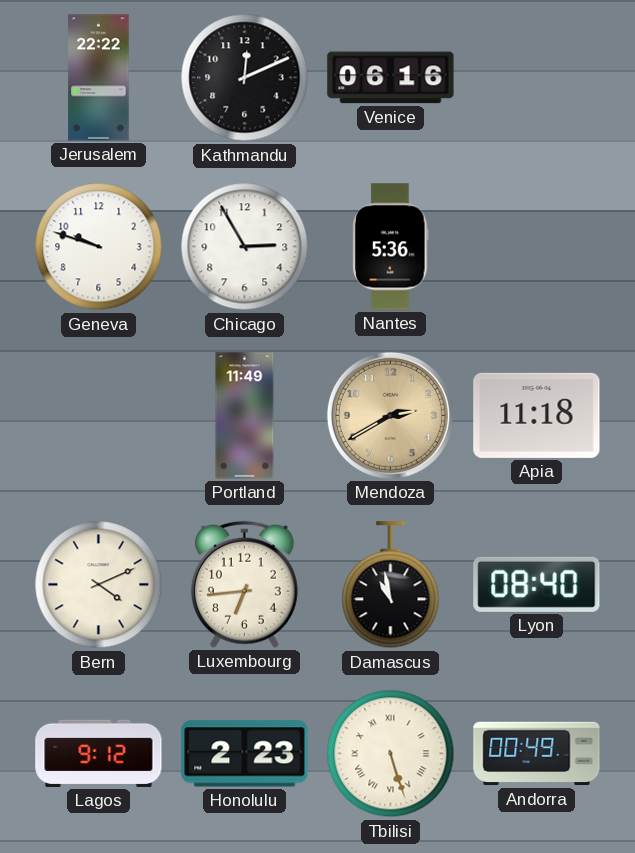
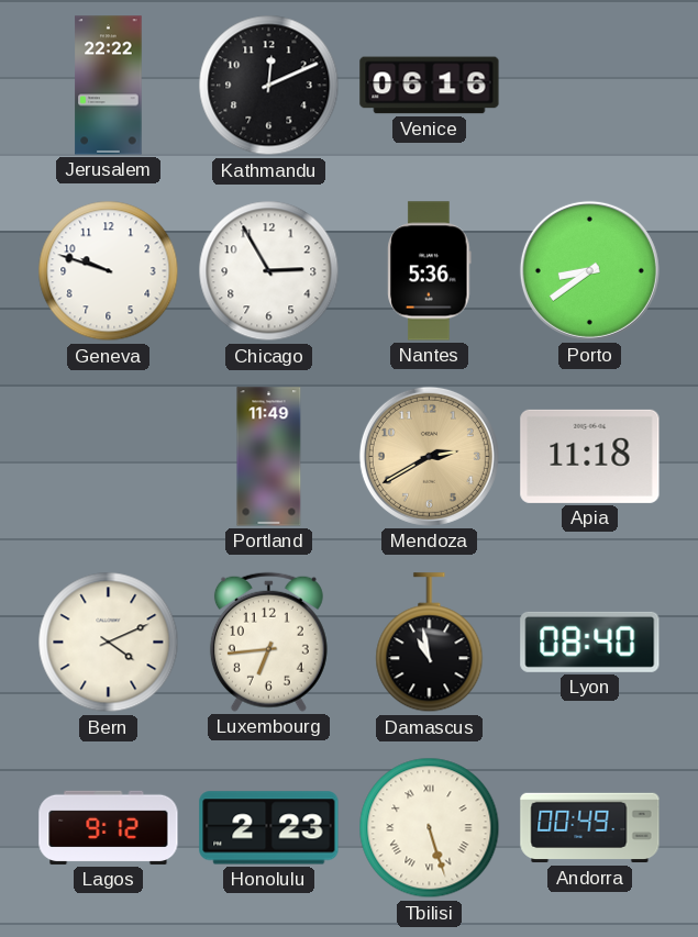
Porto: none -> 8:39
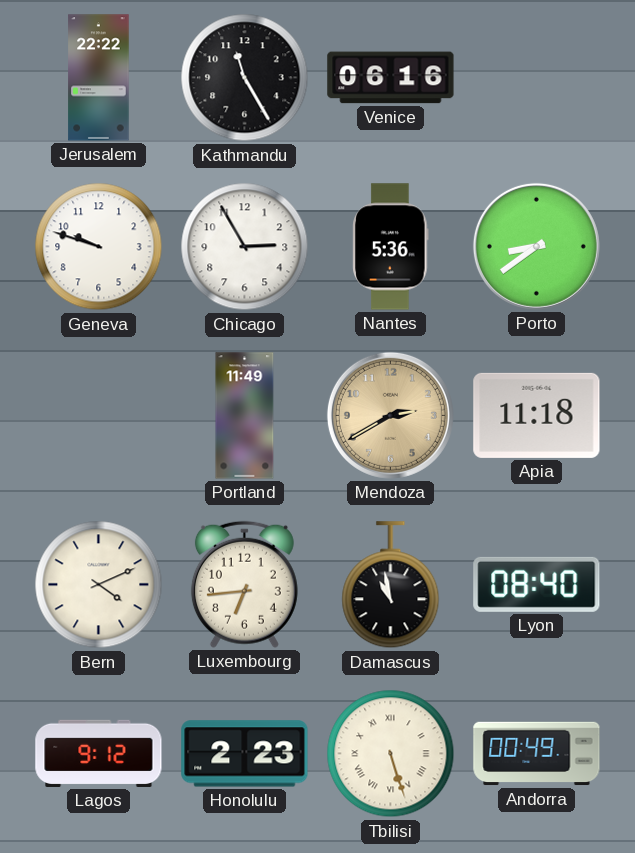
Kathmandu: 12:11 -> 11:25
